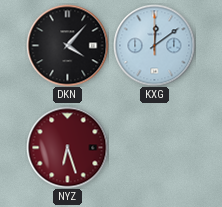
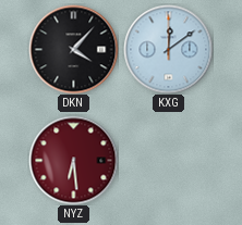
NYZ: 6:27 -> 6:29
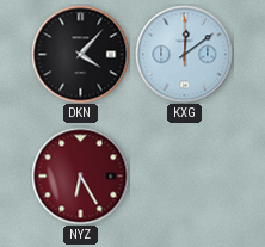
NYZ: 6:29 -> 6:25
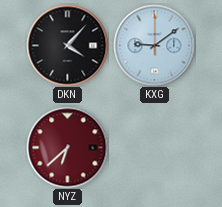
KXG: 12:09 -> 9:09
NYZ: 6:25 -> 6:38
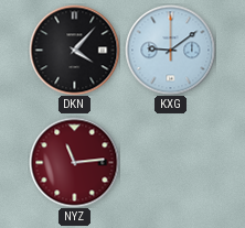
NYZ: 6:38 -> 11:14
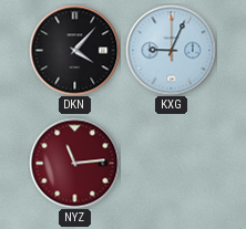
KXG: 9:09 -> 9:04
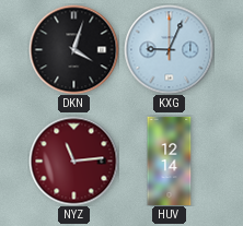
DKN: 4:07 -> 4:03
HUV: none -> 12:14
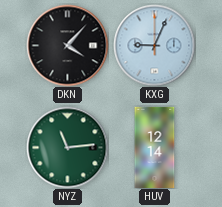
DKN: 4:03 -> 4:07
NYZ dial: burgundy -> green
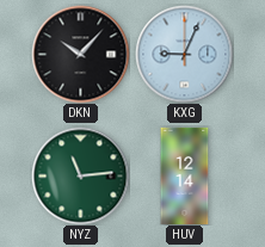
DKN: 4:07 -> 10:07
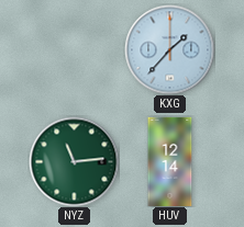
DKN: 10:07 -> none
KXG: 9:04 -> 1:37
